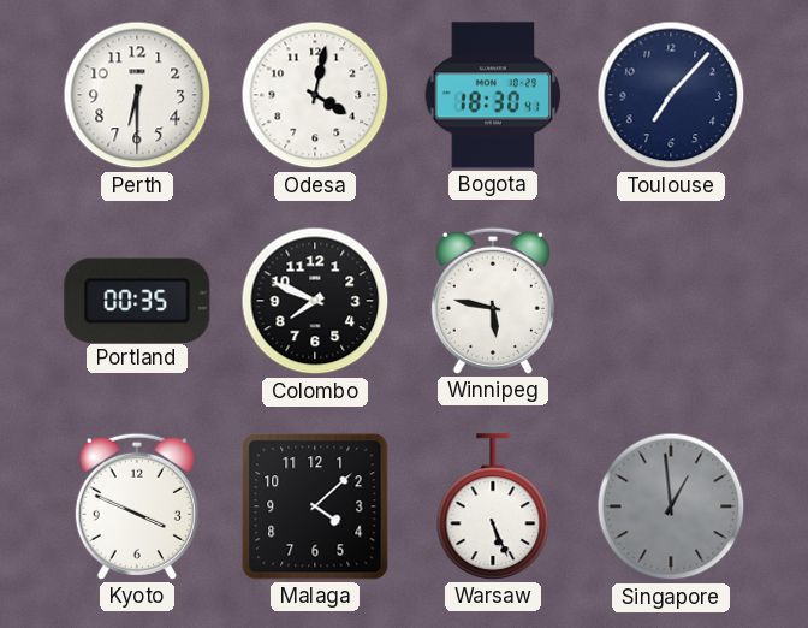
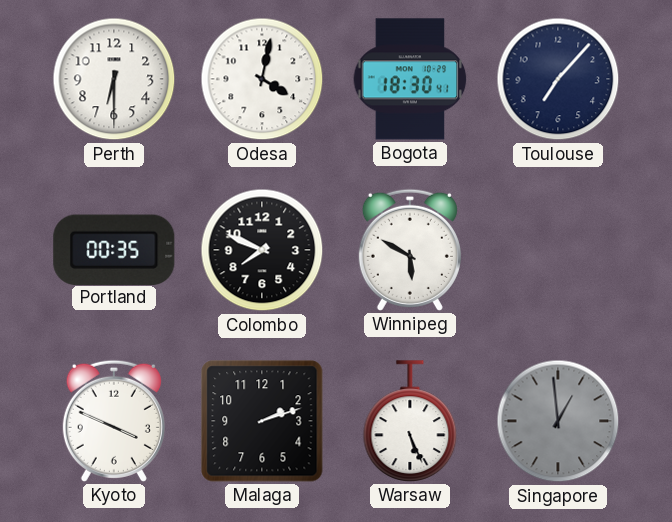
Winnipeg: 5:47 -> 5:50
Malaga: 4:08 -> 2:12
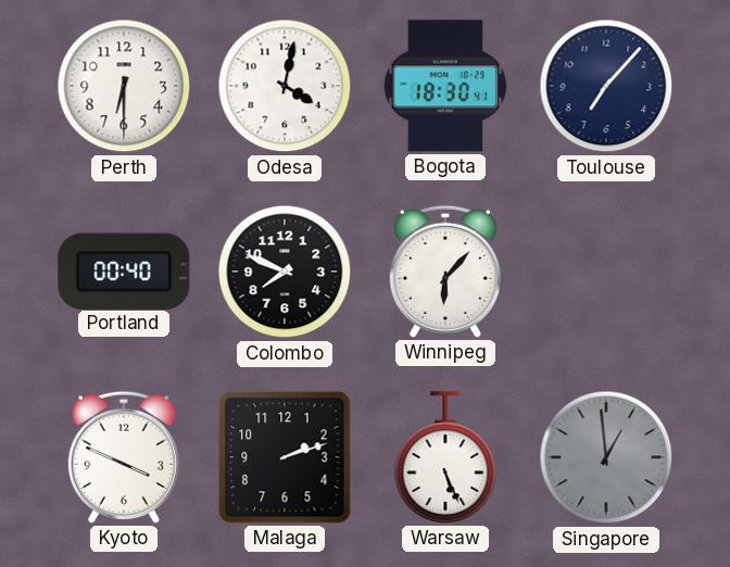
Portland: 00:35 -> 00:40
Winnipeg: 5:50 -> 6:07
